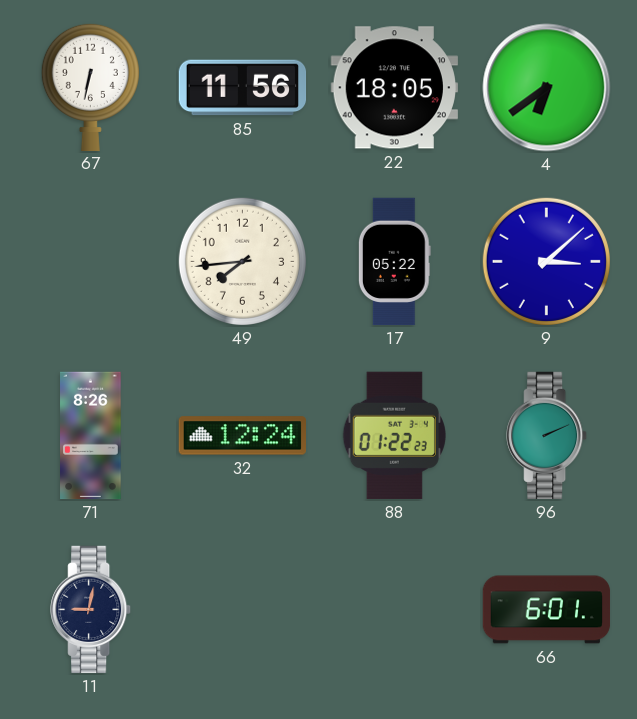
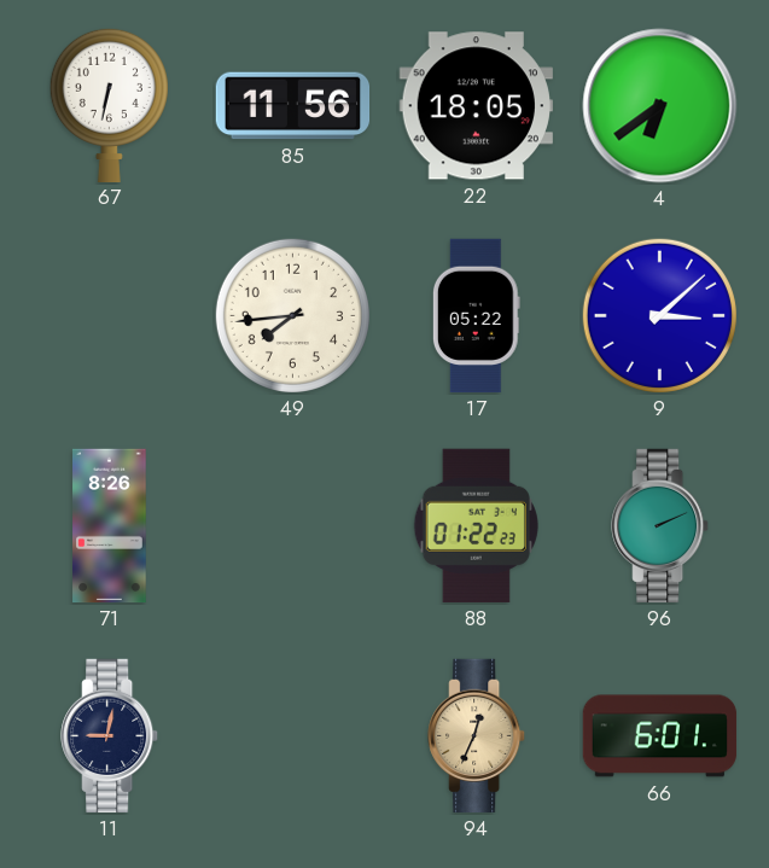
32: 12:24 -> none
94: none -> 12:34
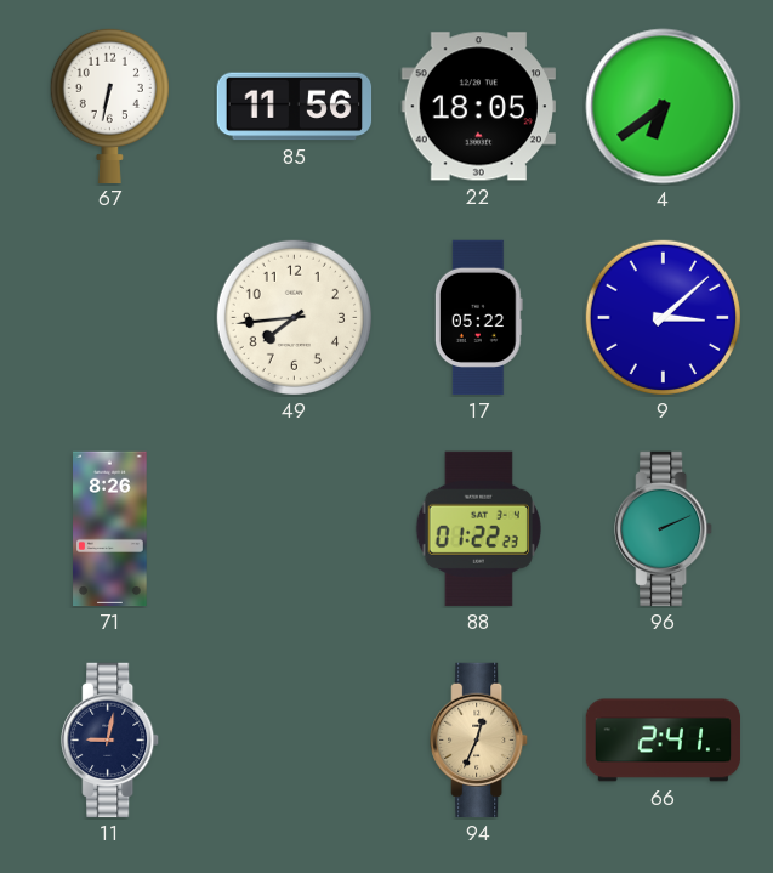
66: 6:01 -> 2:41
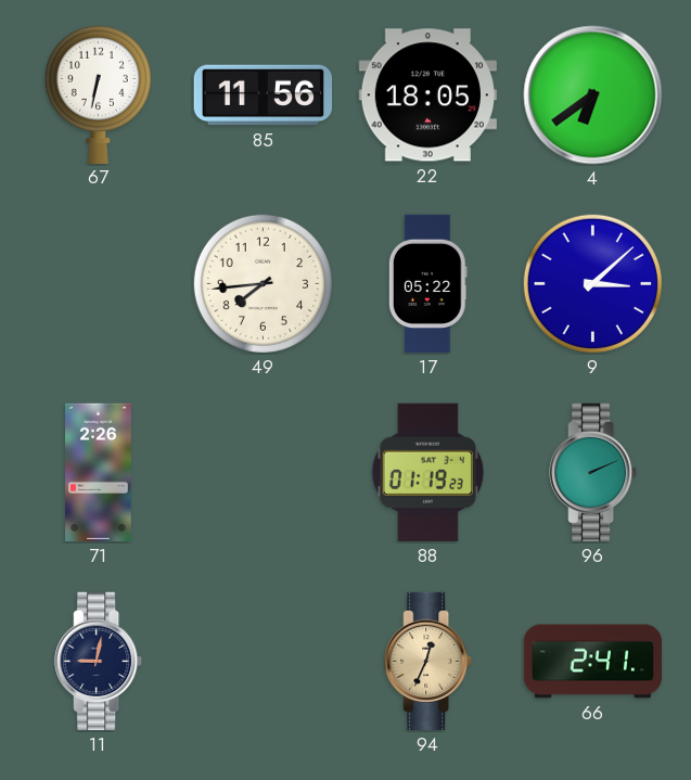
71: 8:26 -> 2:26
88: 01:22 -> 01:19
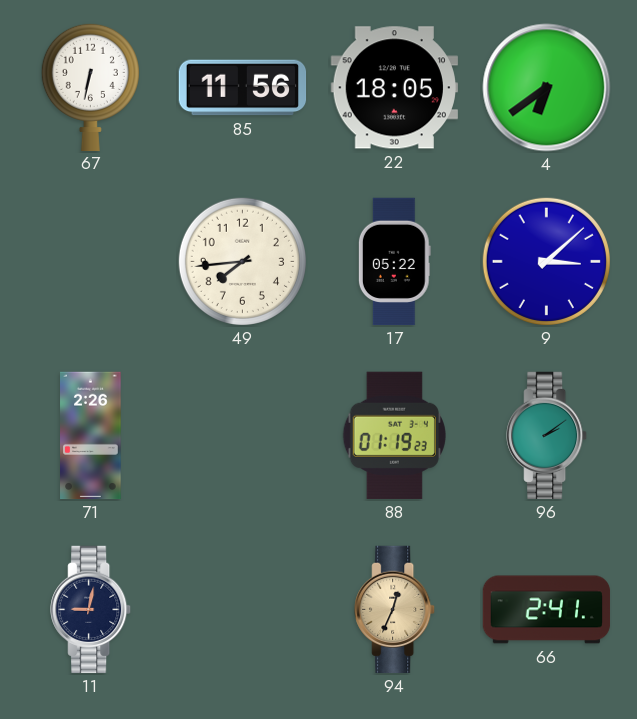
96: 2:11 -> 2:09
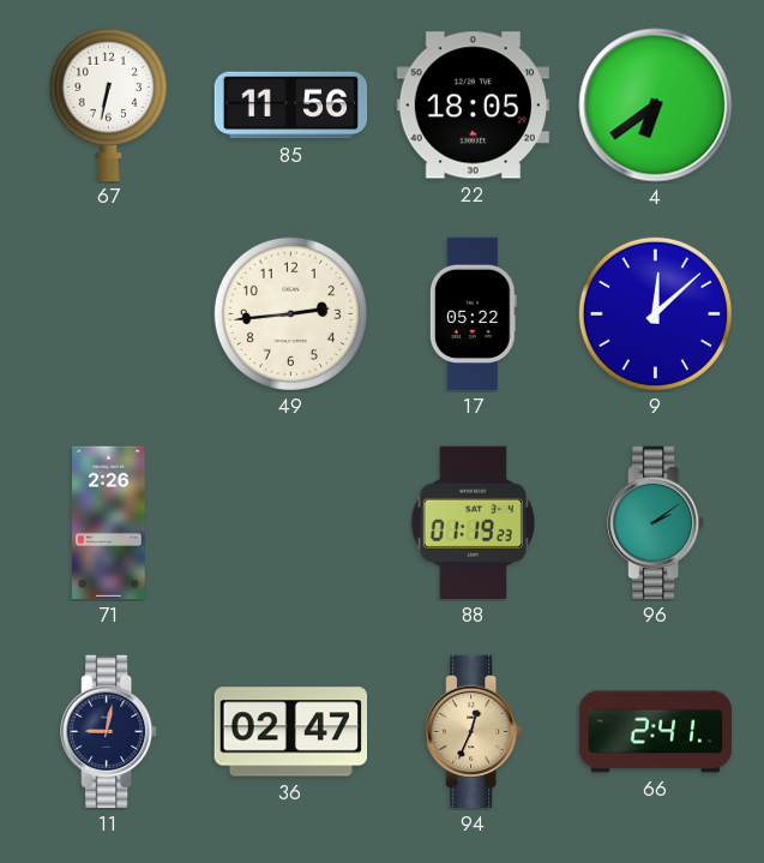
49: 7:44 -> 2:44
9: 3:08 -> 12:08
36: none -> 02:47
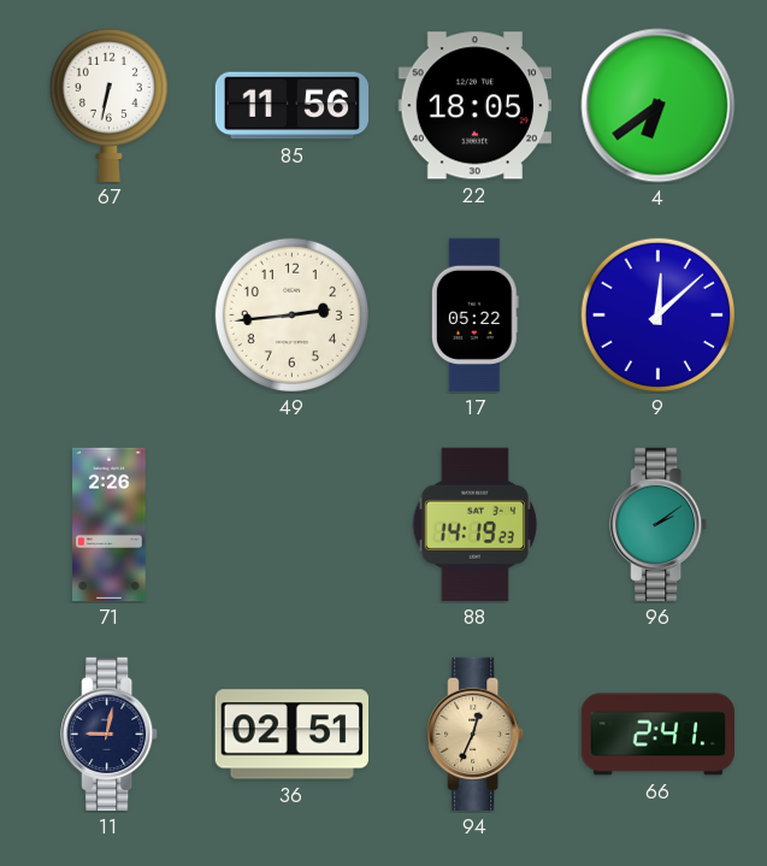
88: 01:19 -> 14:19
36: 02:47 -> 02:51
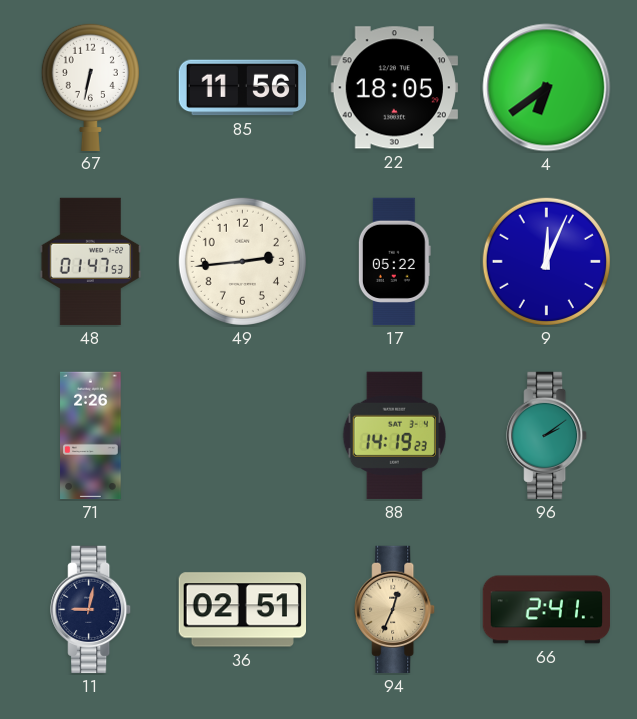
48: none -> 01:47
9: 12:08 -> 12:04
